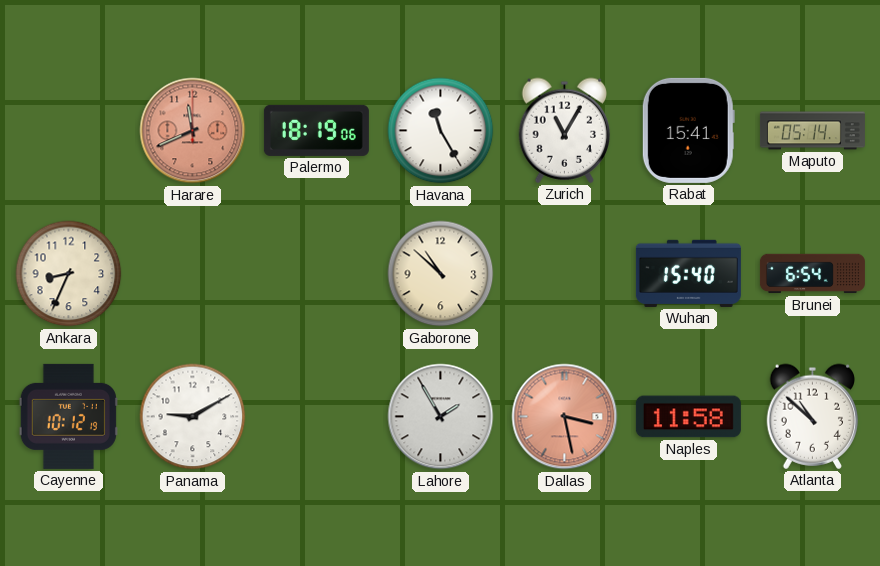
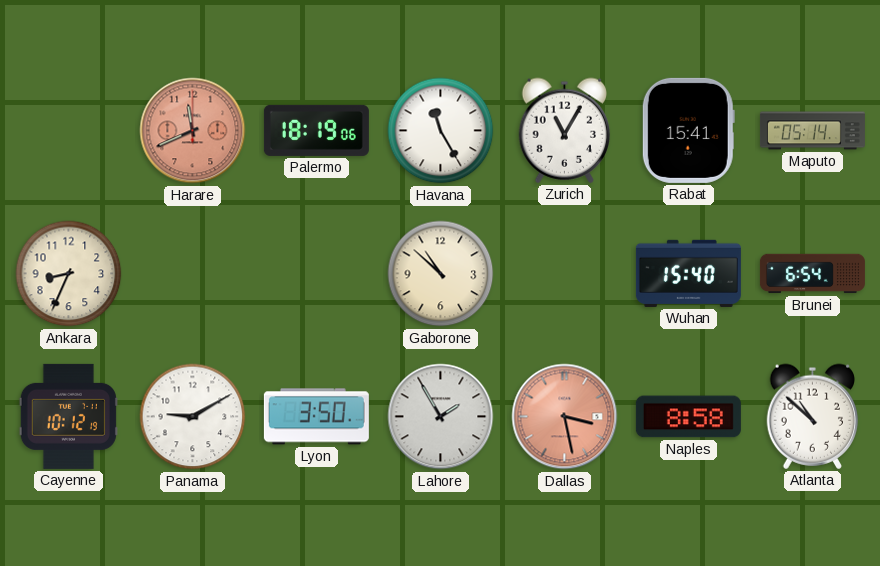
Lyon: none -> 3:50
Naples: 11:58 -> 8:58
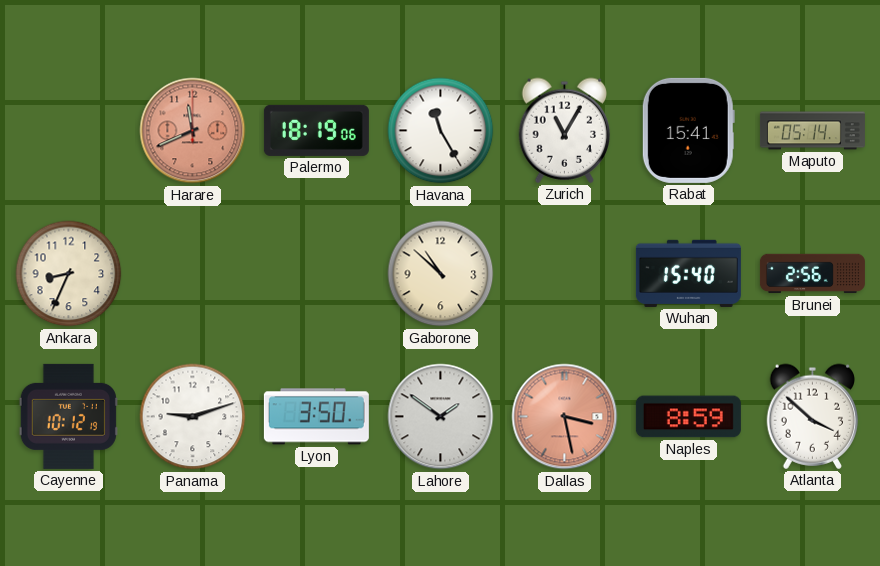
Brunei: 6:54 -> 2:56
Panama: 9:10 -> 9:12
Lahore: 1:55 -> 1:51
Naples: 8:58 -> 8:59
Atlanta: 10:52 -> 3:52
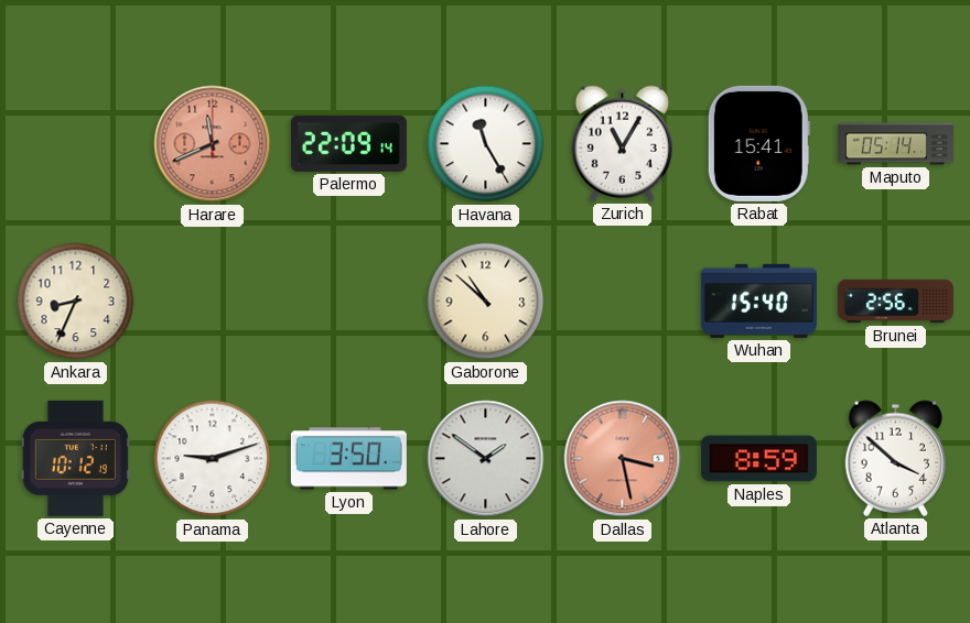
Palermo: 18:19 -> 22:09
